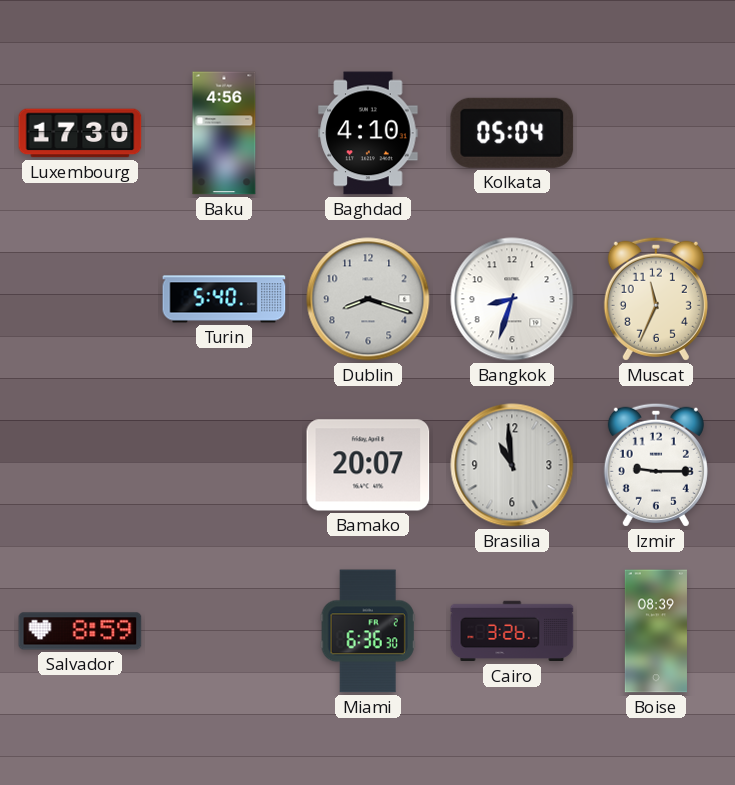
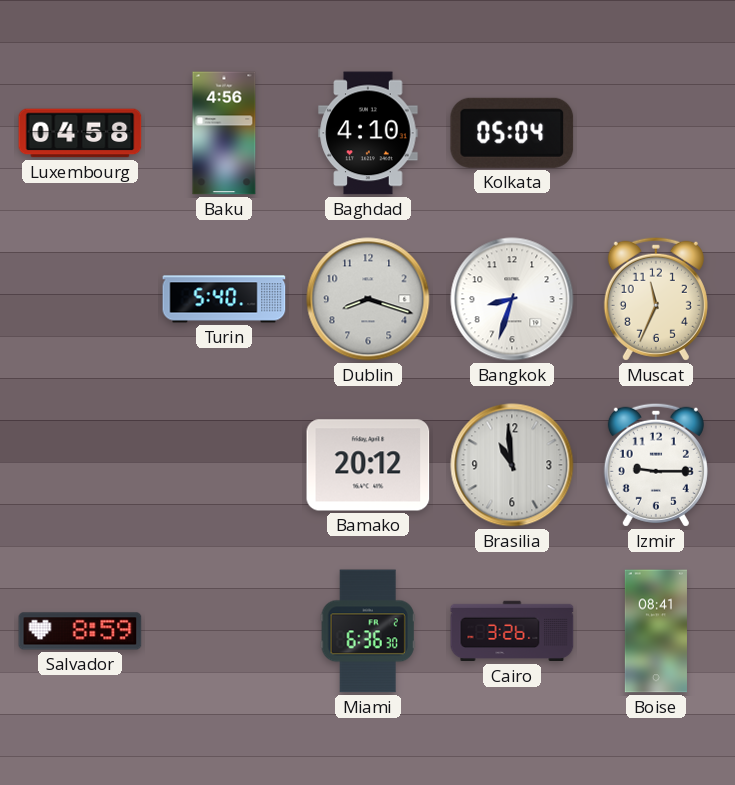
Luxembourg: 17:30 -> 04:58
Bamako: 20:07 -> 20:12
Boise: 08:39 -> 08:41
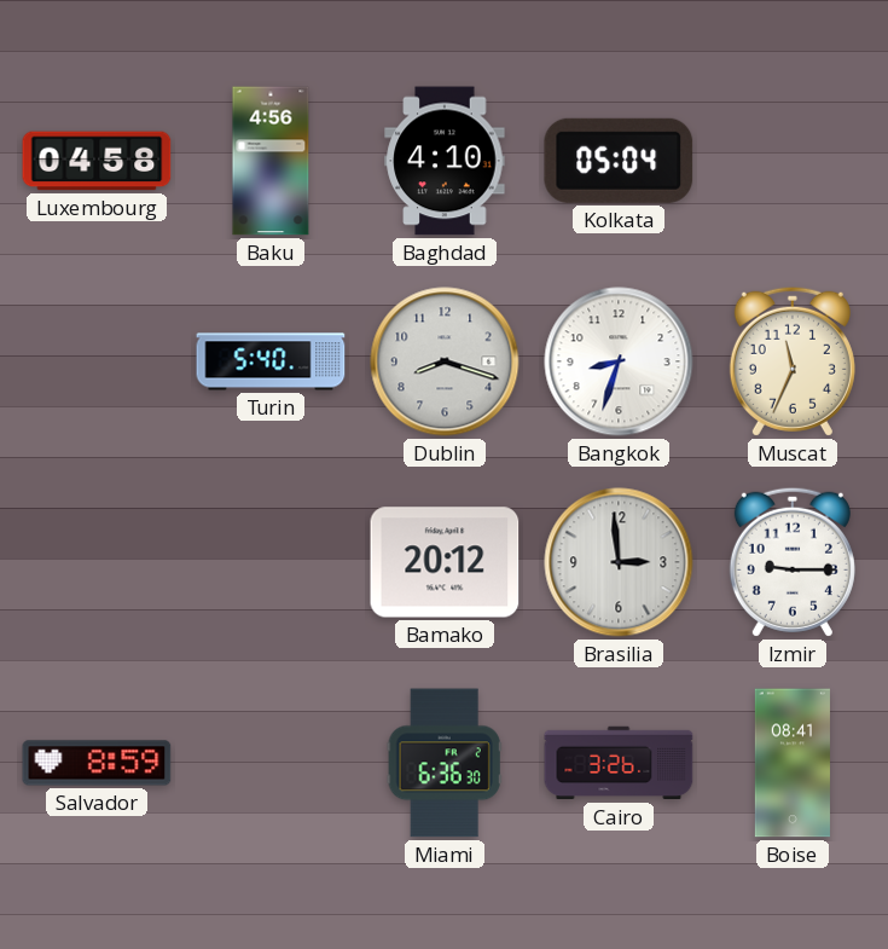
Brasilia: 10:59 -> 2:59
